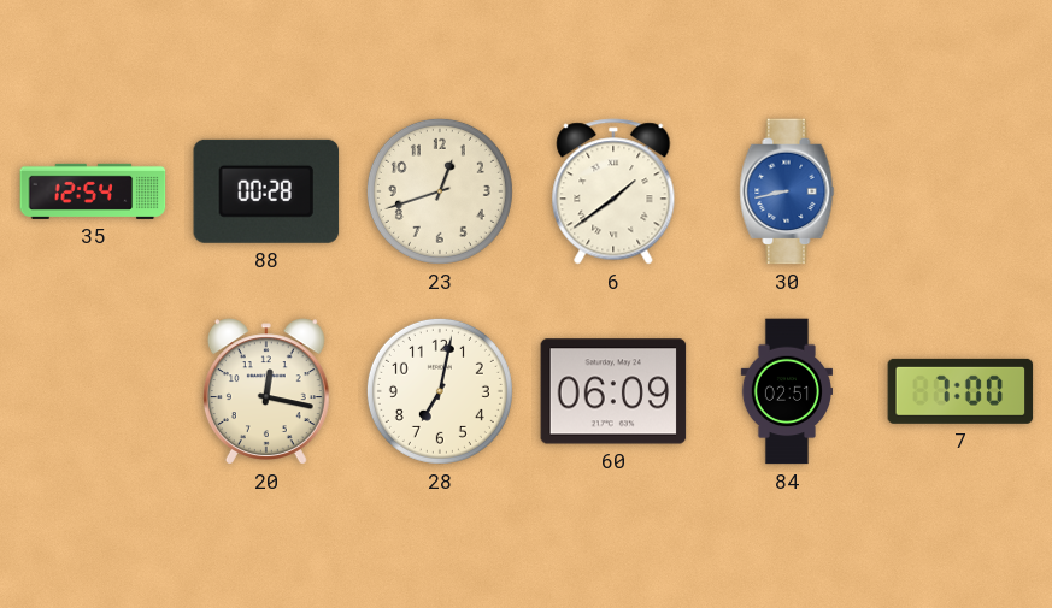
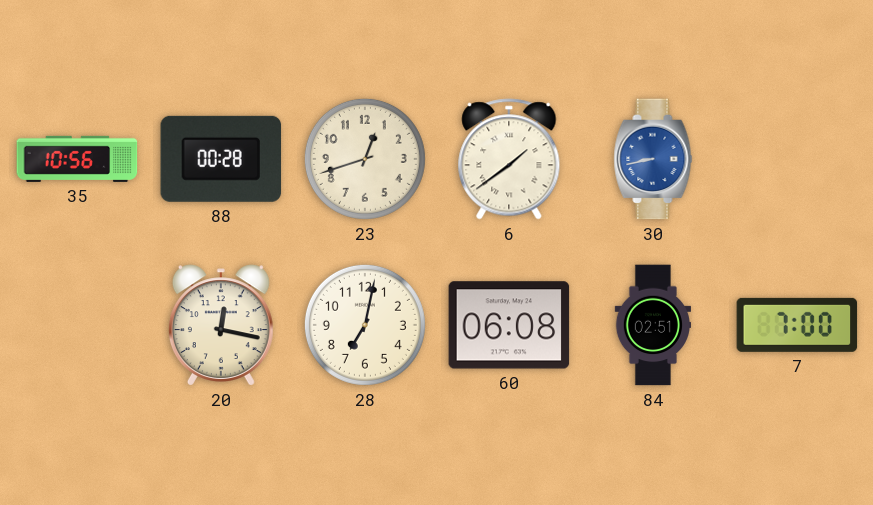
35: 12:54 -> 10:56
60: 06:09 -> 06:08
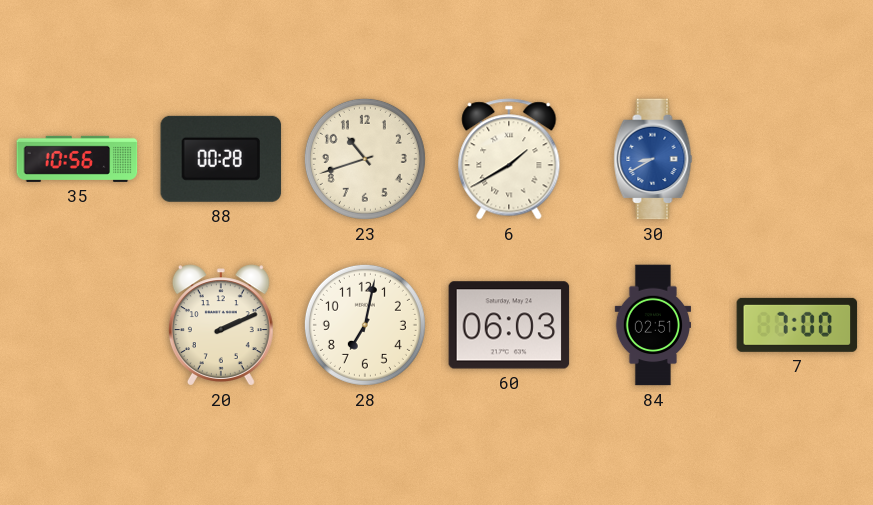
23: 12:42 -> 10:42
6: 1:39 -> 1:40
30: 8:43 -> 8:40
20: 12:17 -> 2:11
60: 06:08 -> 06:03
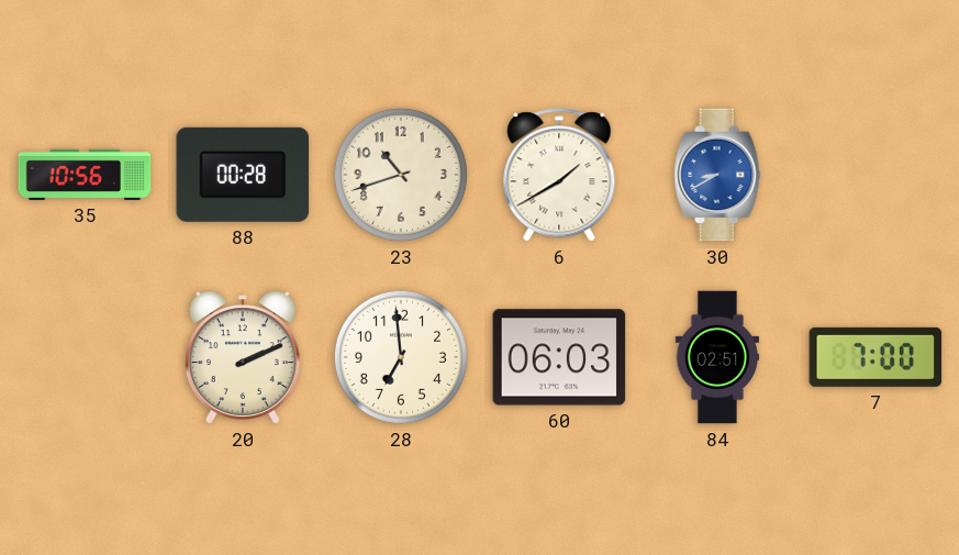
28: 7:02 -> 6:59
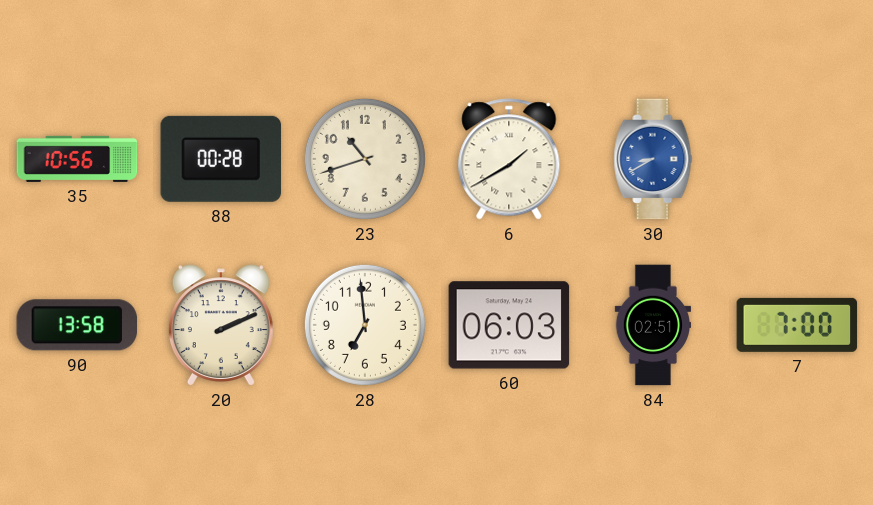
90: none -> 13:58
